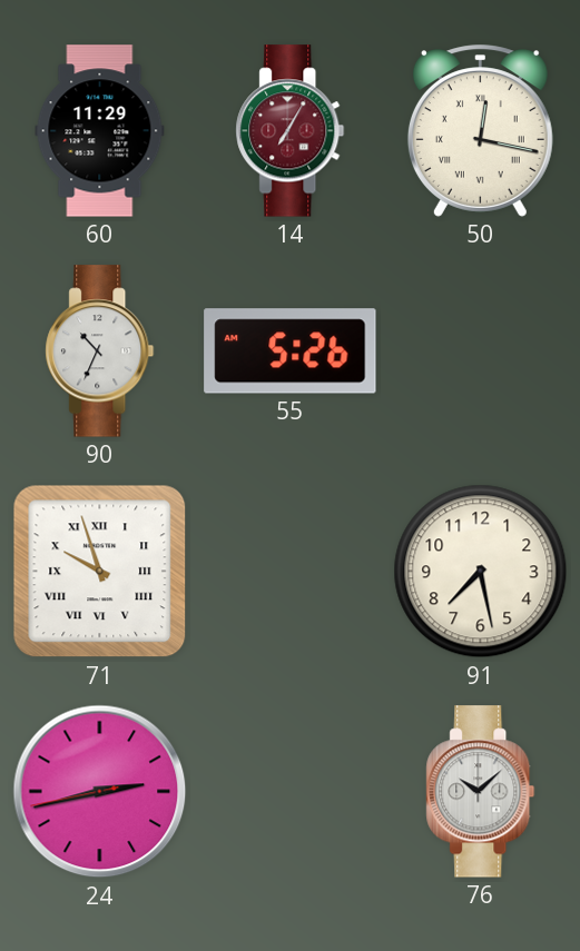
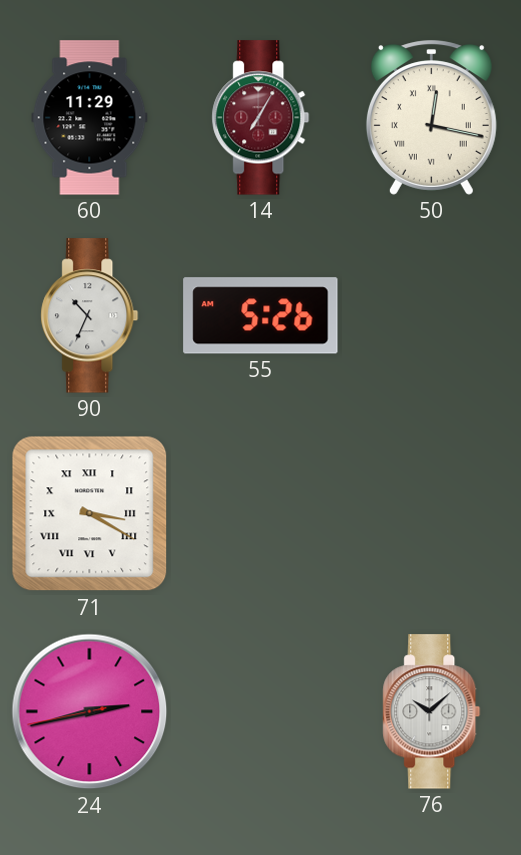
71: 9:57 -> 3:20
91: 7:28 -> none
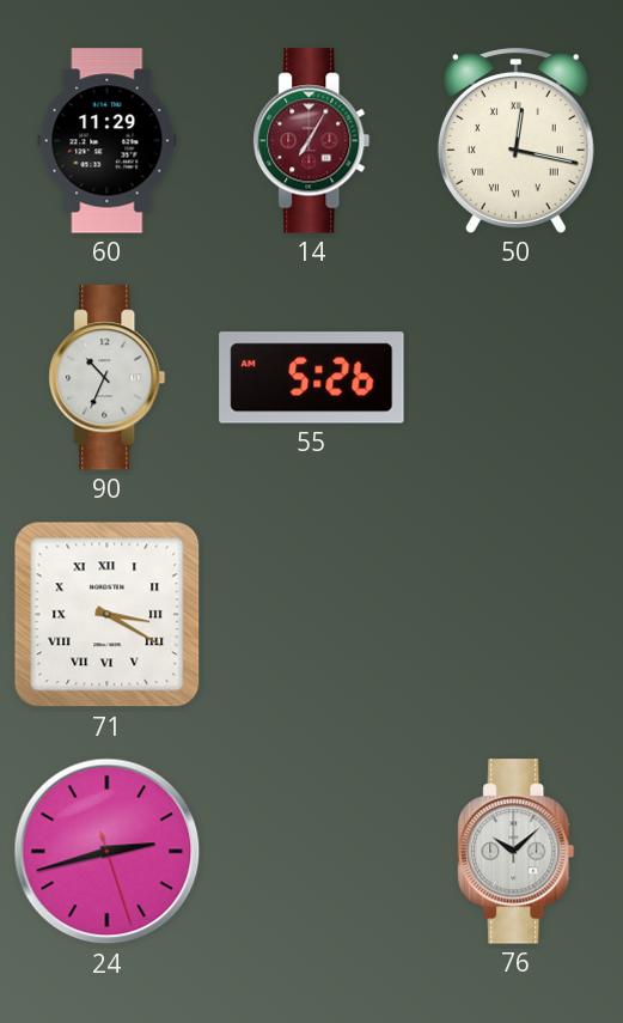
24: 2:42:43 -> 2:42:27
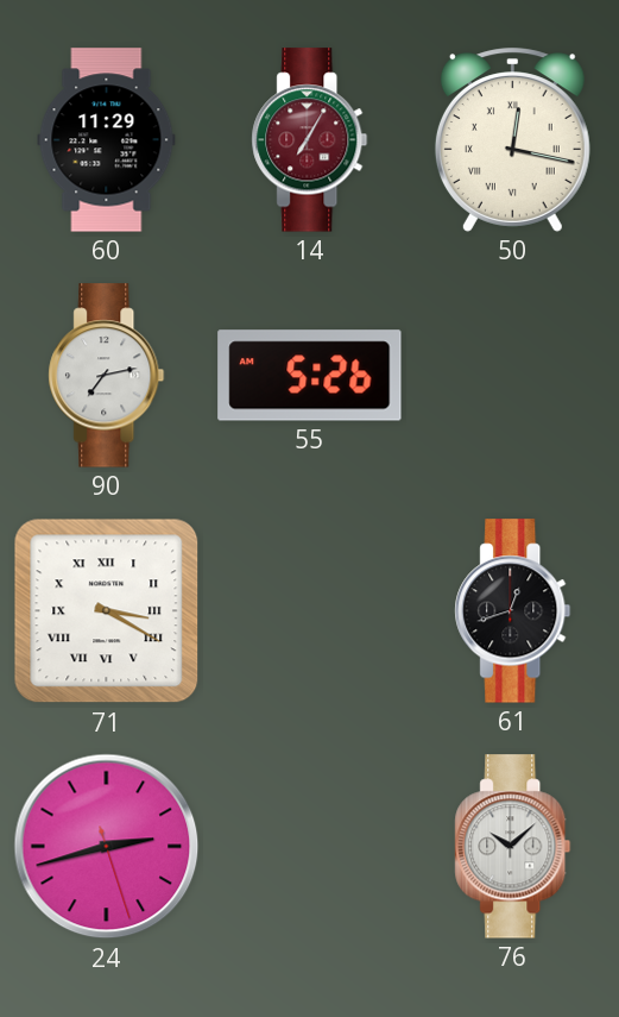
90: 10:34 -> 7:13
61: none -> 12:42
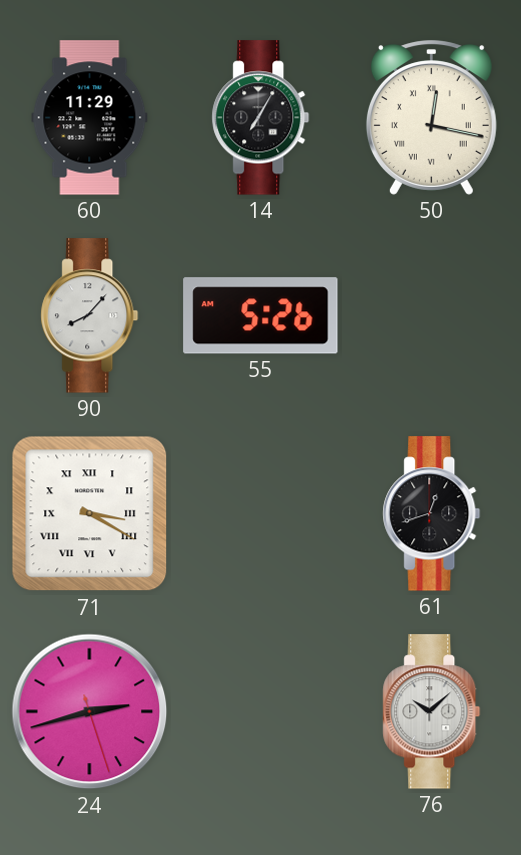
14 dial: burgundy -> black
90: 7:13 -> 8:07
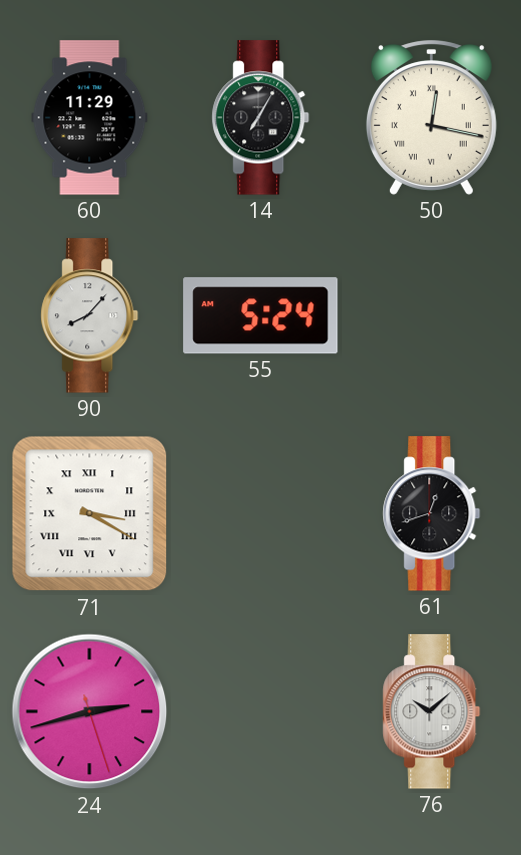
55: 5:26 -> 5:24
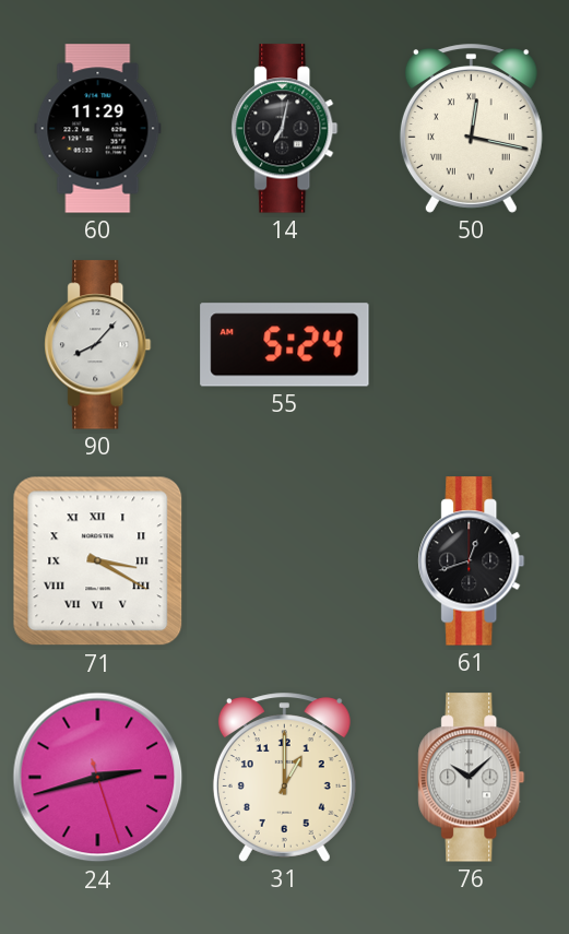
14: 7:05 -> 7:02
31: none -> 1:00
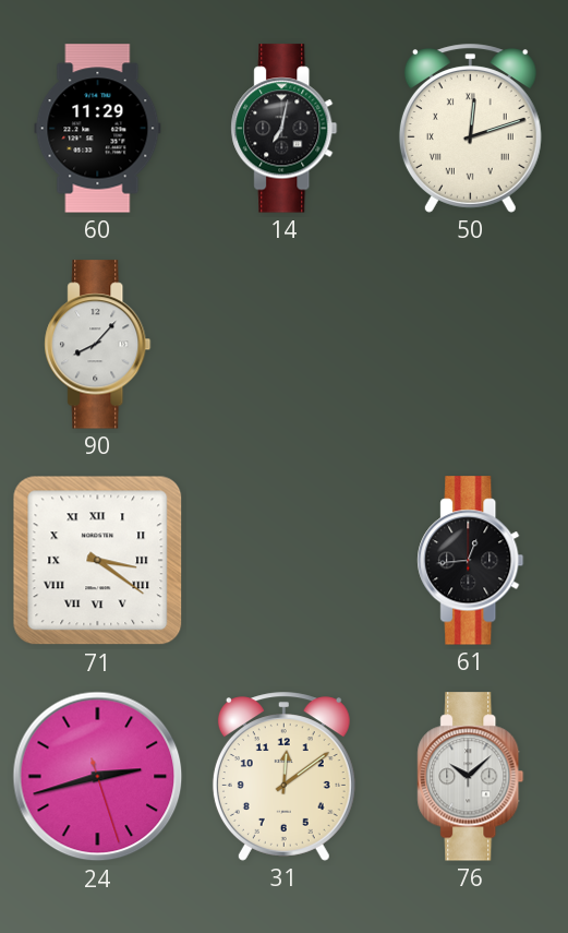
50: 12:17 -> 12:12
55: 5:24 -> none
71: 3:20 -> 3:21
61: 12:42 -> 12:44
31: 1:00 -> 12:09
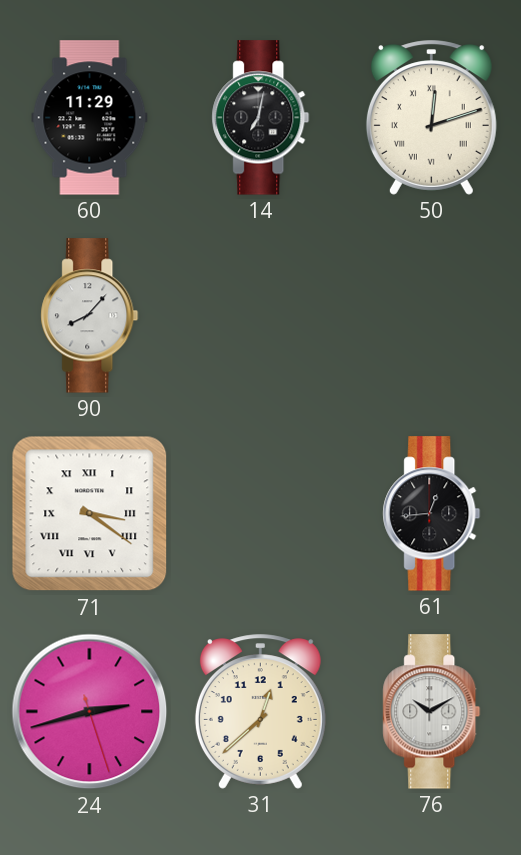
31: 12:09 -> 12:38
76: 10:08 -> 10:10
